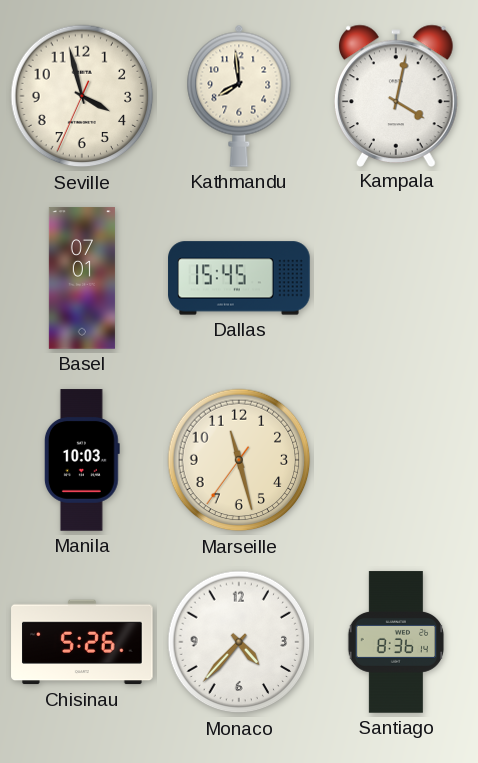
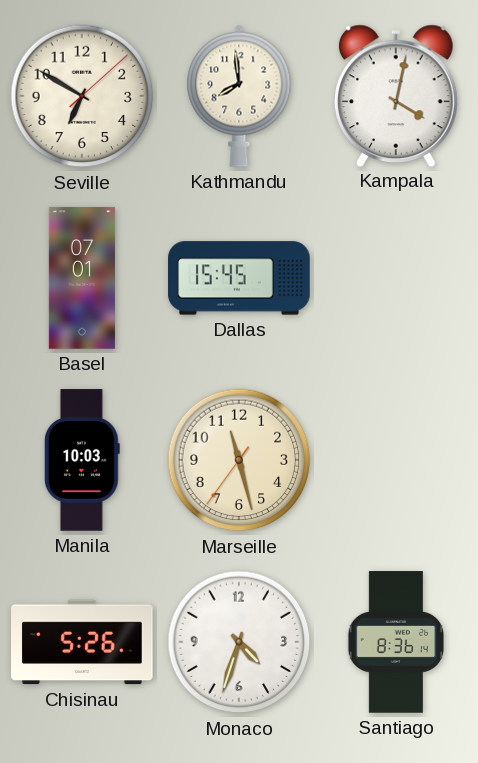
Seville: 3:57 -> 6:50
Monaco: 4:37 -> 4:33
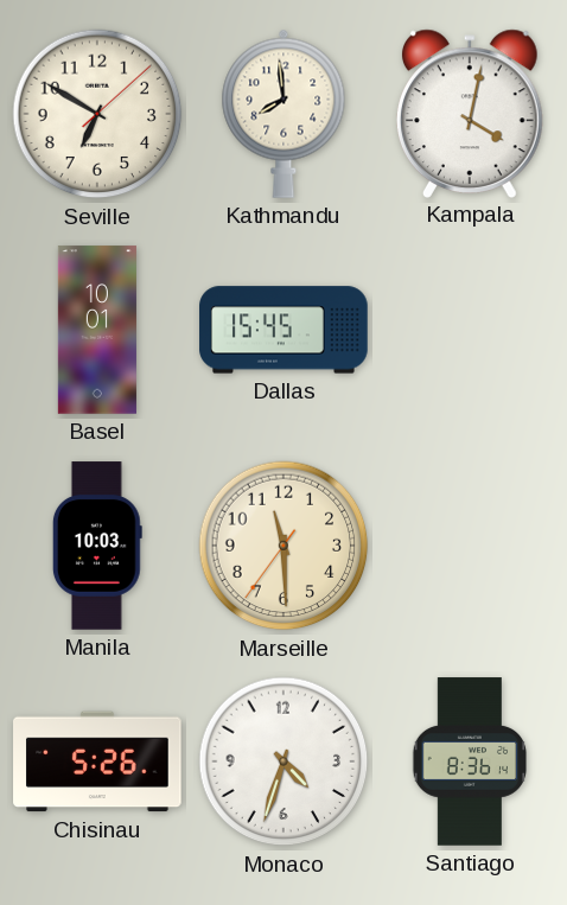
Basel: 07:01 -> 10:01
Marseille: 11:27 -> 11:29
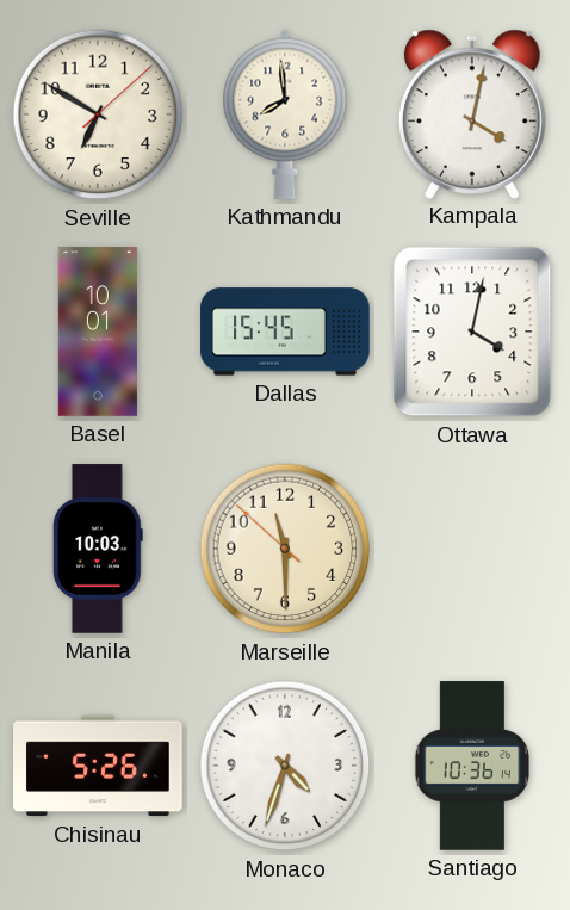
Ottawa: none -> 4:02
Marseille: 11:29:36 -> 11:29:52
Santiago: 8:36 -> 10:36
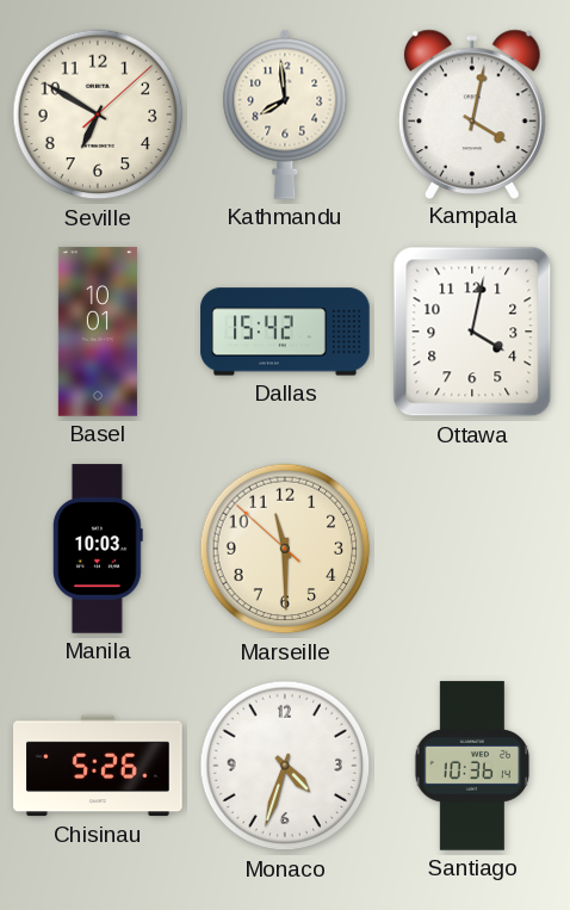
Dallas: 15:45 -> 15:42
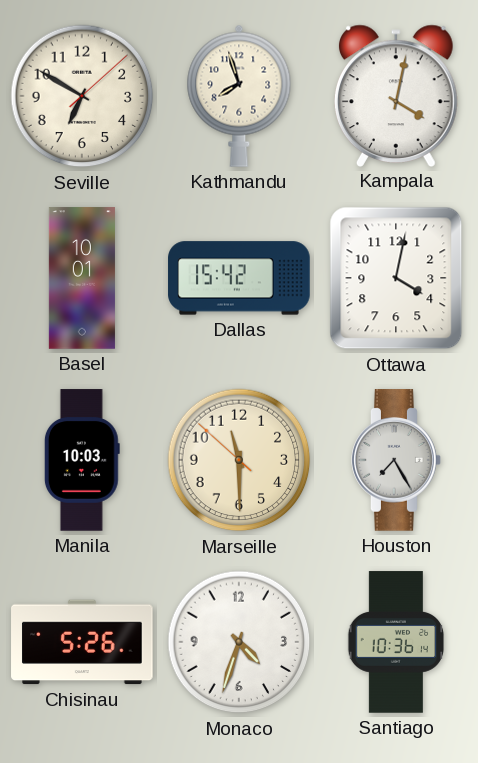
Kathmandu: 7:59 -> 7:57
Houston: none -> 7:25
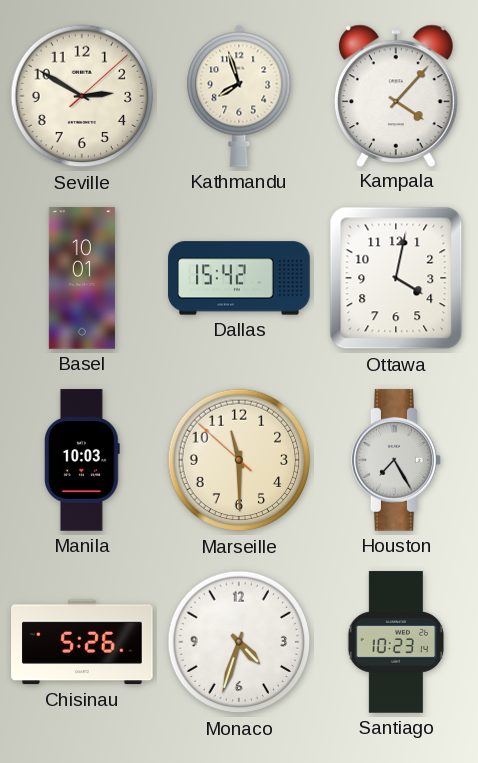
Seville: 6:50 -> 2:50
Kampala: 4:02 -> 4:07
Santiago: 10:36 -> 10:23
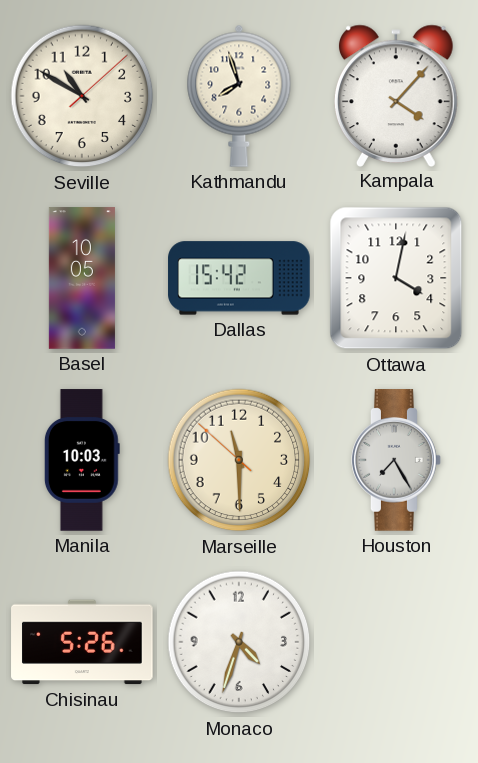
Seville: 2:50 -> 10:50
Basel: 10:01 -> 10:05
Santiago: 10:23 -> none
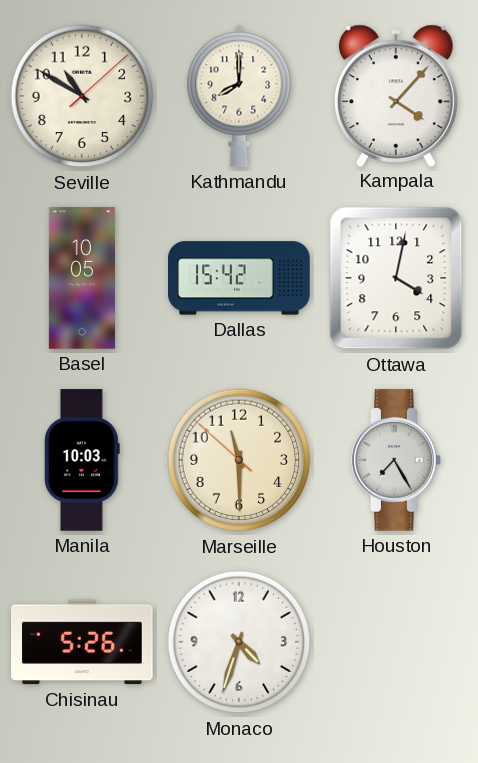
Kathmandu: 7:57 -> 8:00
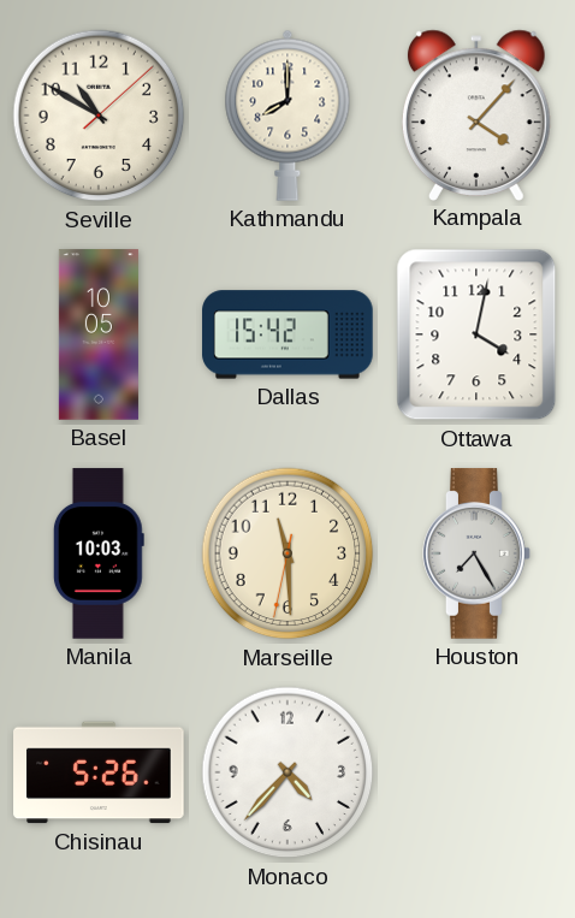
Marseille: 11:29:52 -> 11:29:32
Monaco: 4:33 -> 4:37
